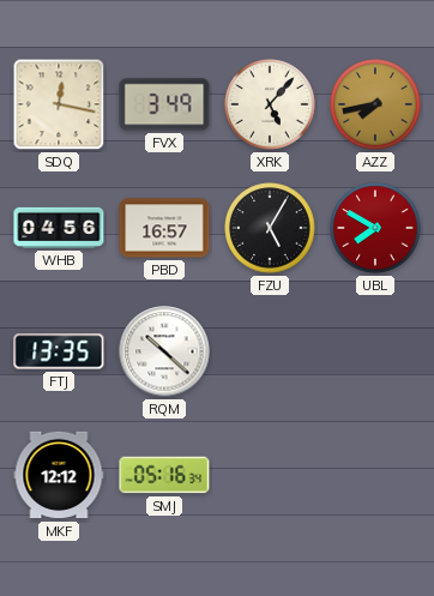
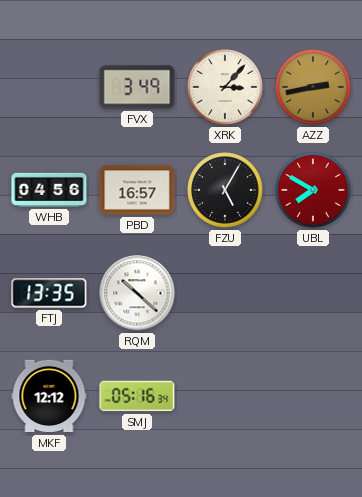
SDQ: 12:17 -> none
XRK: 5:07 -> 3:07
AZZ: 7:43 -> 2:43
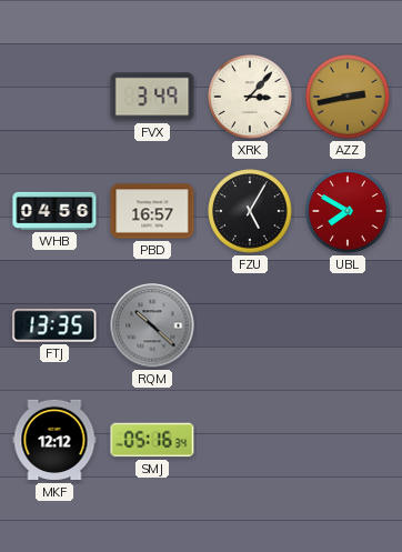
RQM dial: white -> grey
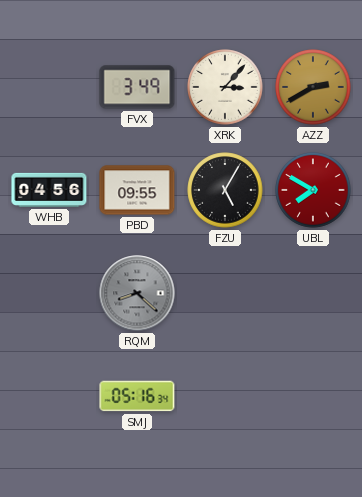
AZZ: 2:43 -> 2:40
PBD: 16:57 -> 09:55
FTJ: 13:35 -> none
RQM: 10:22 -> 8:22
MKF: 12:12 -> none
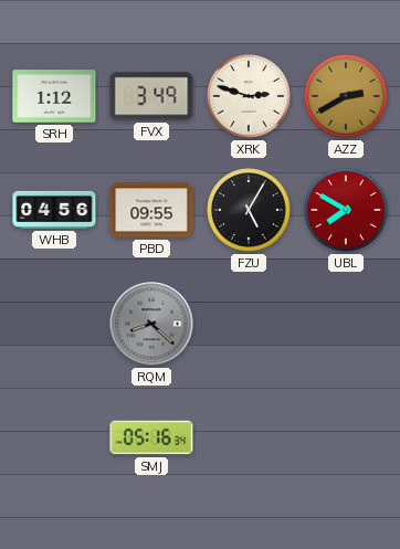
SRH: none -> 1:12
XRK: 3:07 -> 2:48
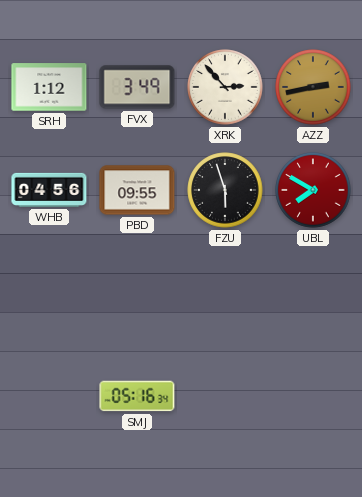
XRK: 2:48 -> 2:53
AZZ: 2:40 -> 2:43
FZU: 5:05 -> 5:57
RQM: 8:22 -> none
